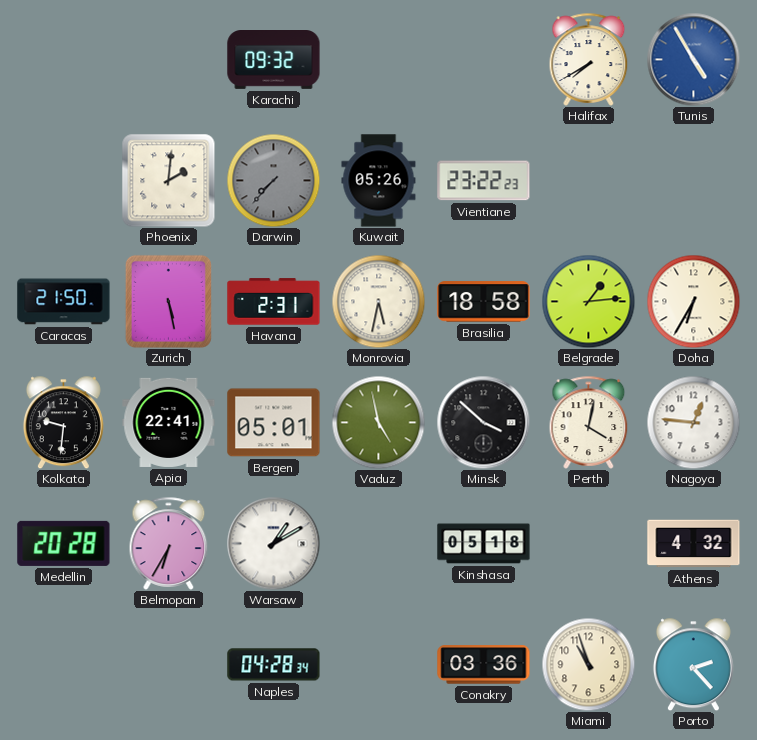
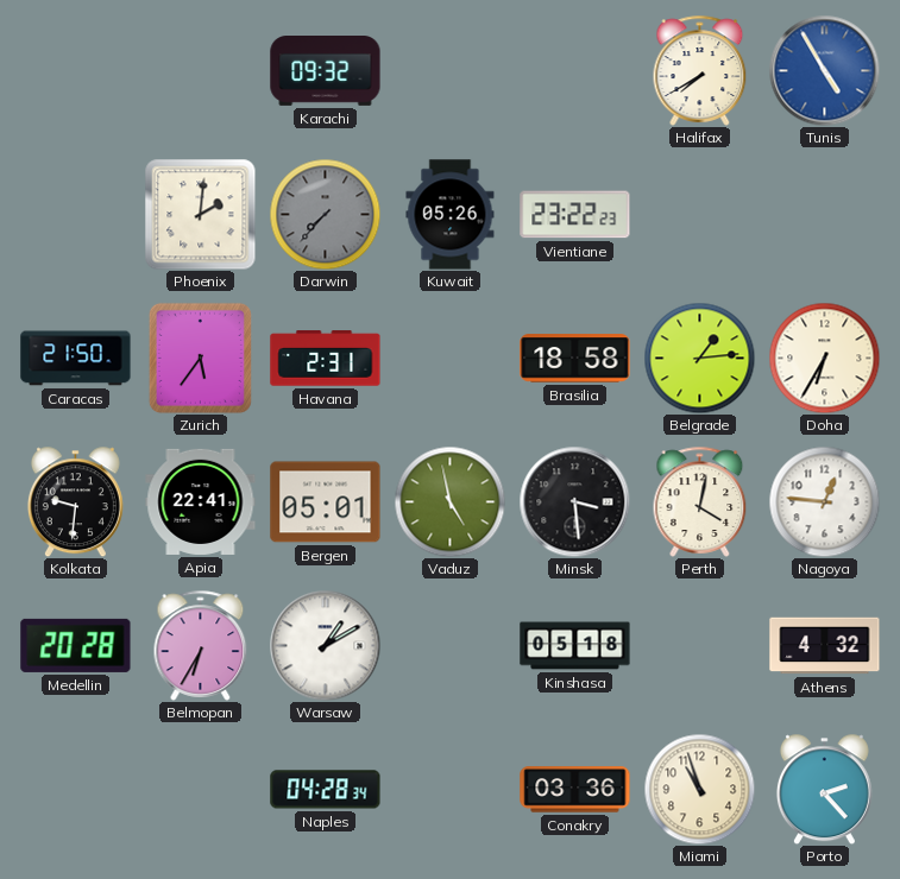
Zurich: 5:28 -> 5:36
Monrovia: 5:32 -> none
Minsk: 3:52 -> 3:29
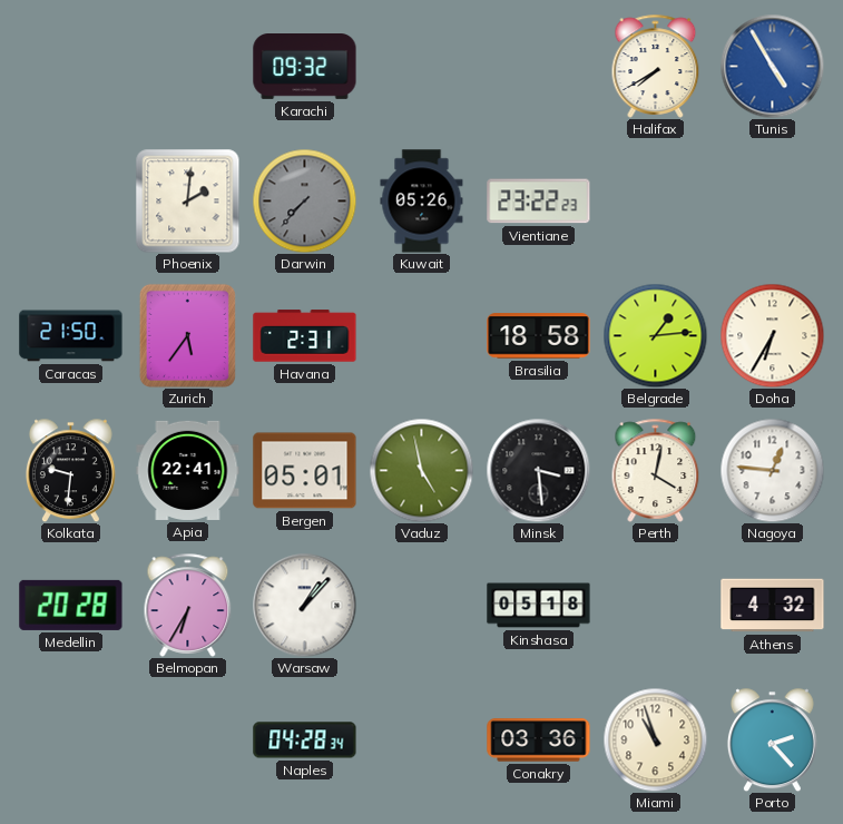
Warsaw: 1:10 -> 1:07
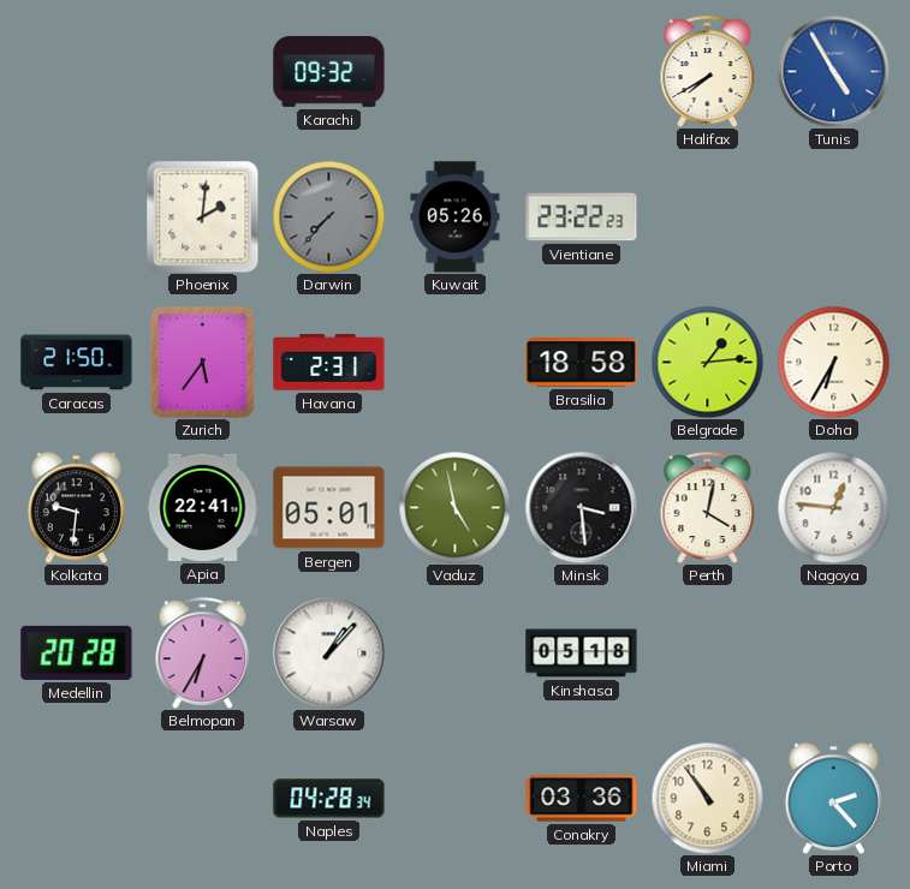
Athens: 4:32 -> none
Miami: 10:57 -> 10:54
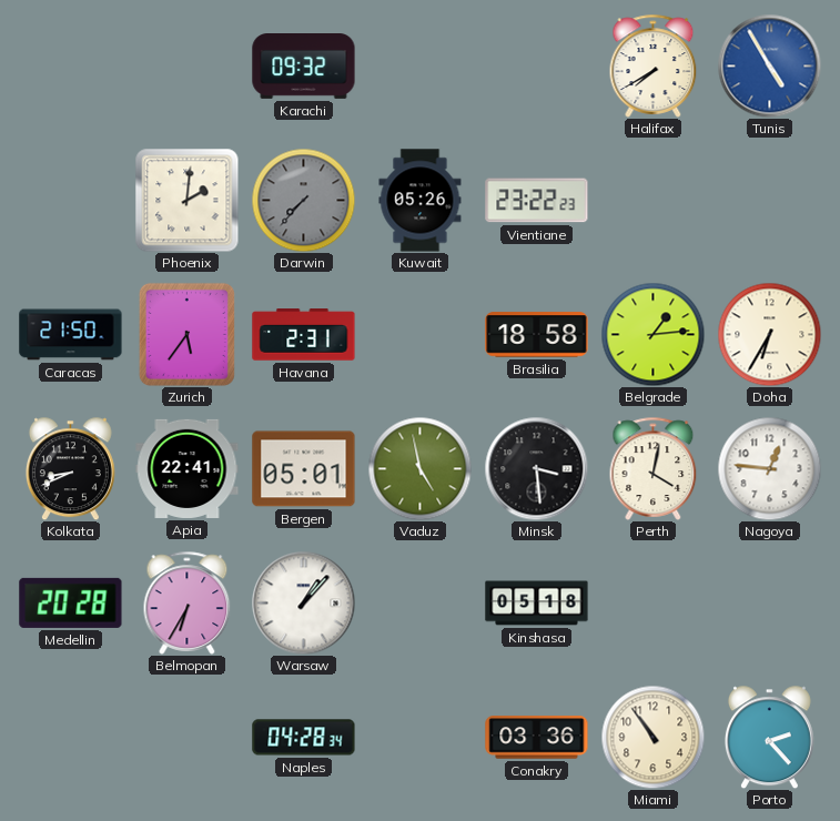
Kolkata: 9:31 -> 8:41
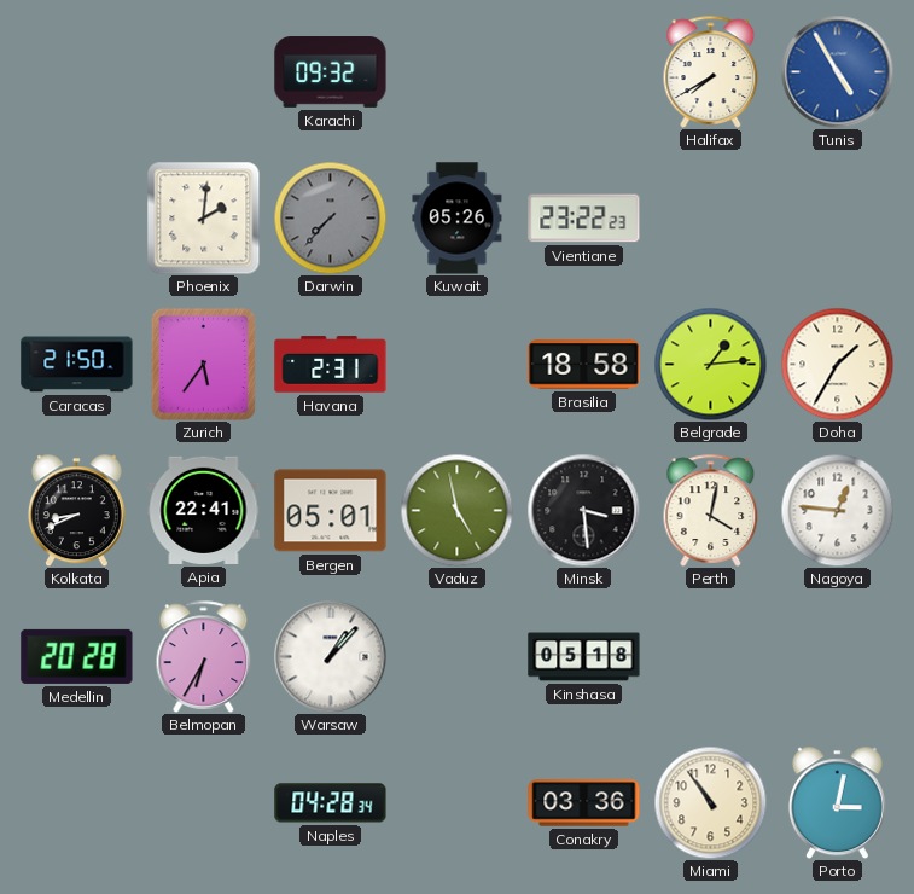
Doha: 6:35 -> 1:35
Porto: 2:23 -> 3:02
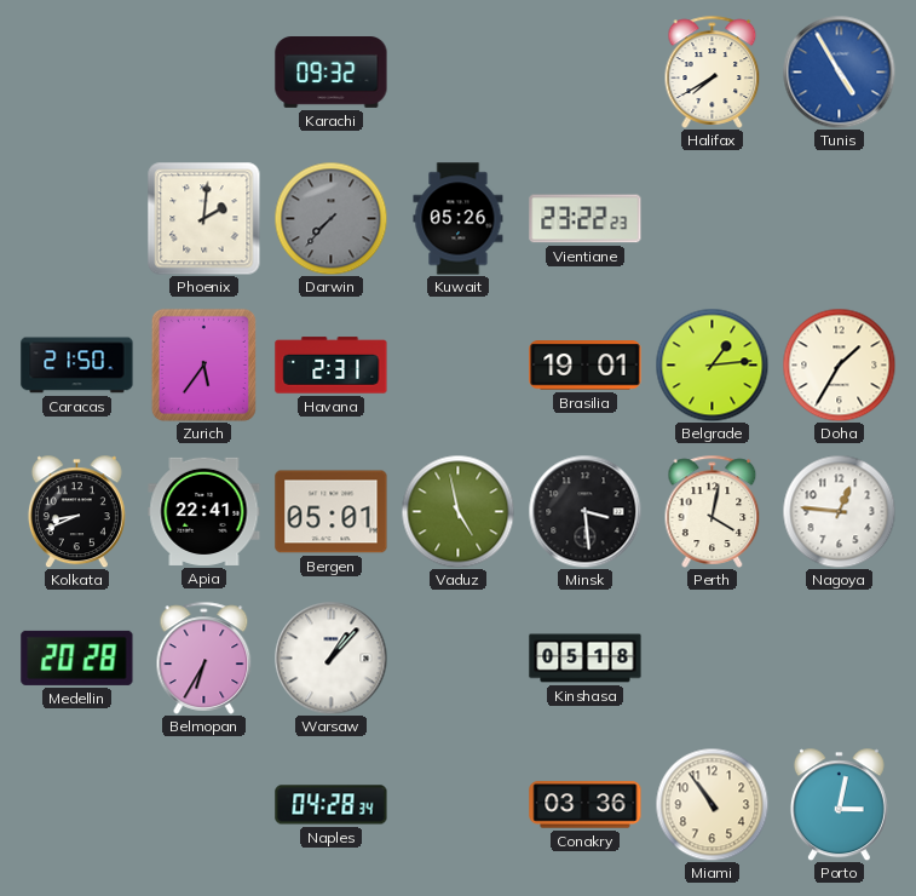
Brasilia: 18:58 -> 19:01
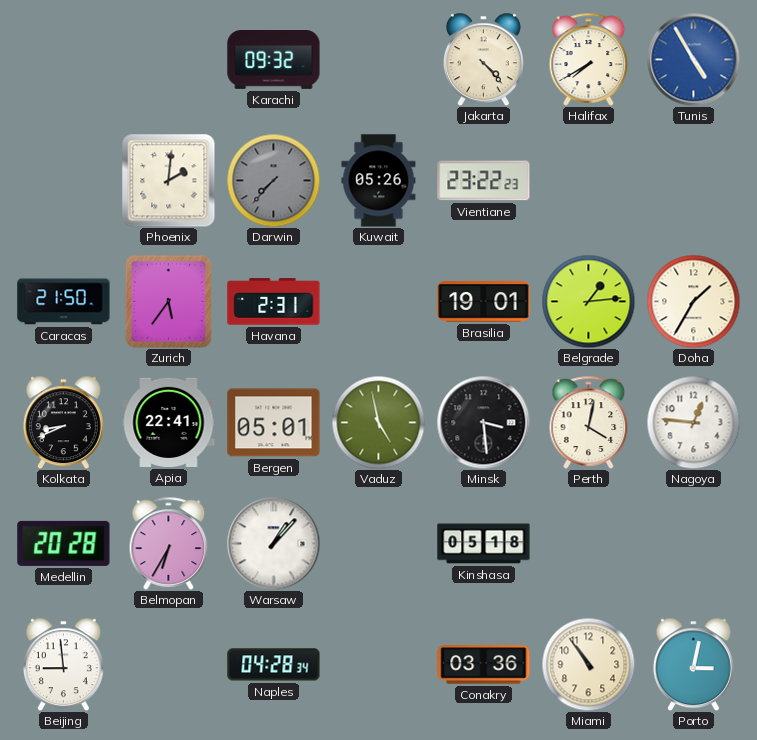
Jakarta: none -> 4:23
Beijing: none -> 8:59
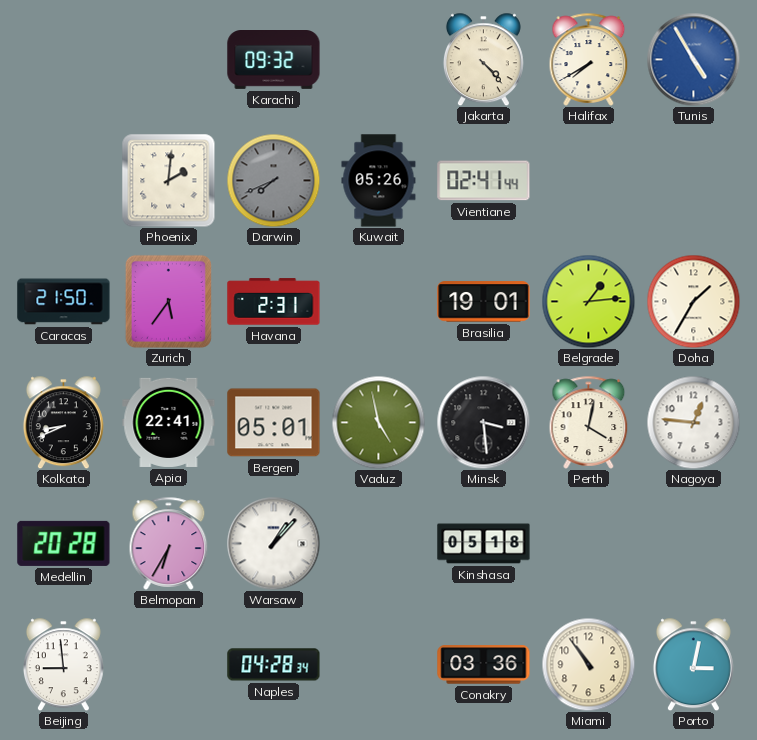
Darwin: 7:37 -> 7:41
Vientiane: 23:22 -> 02:41
